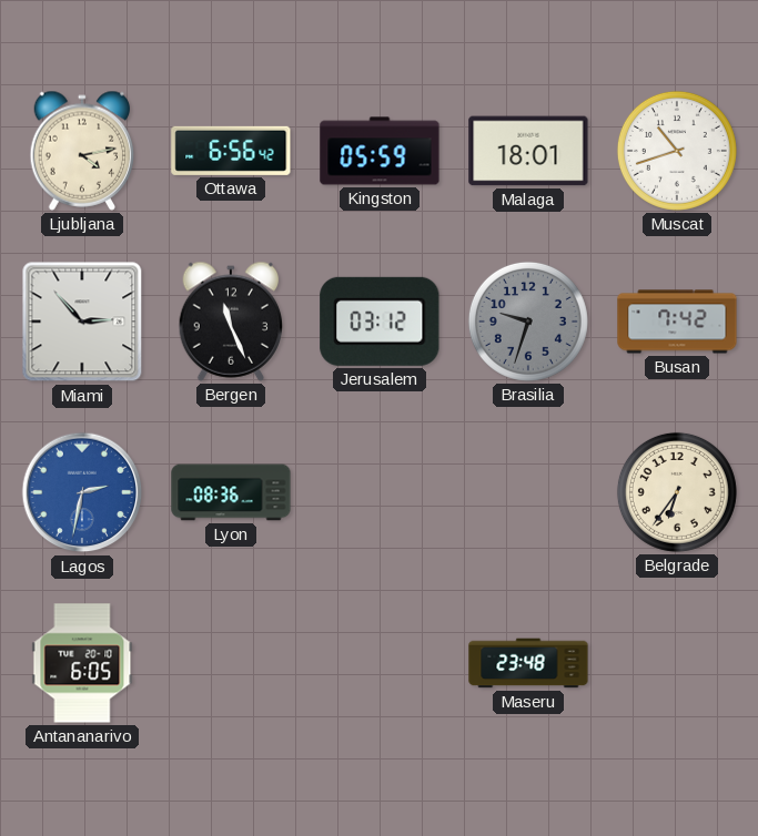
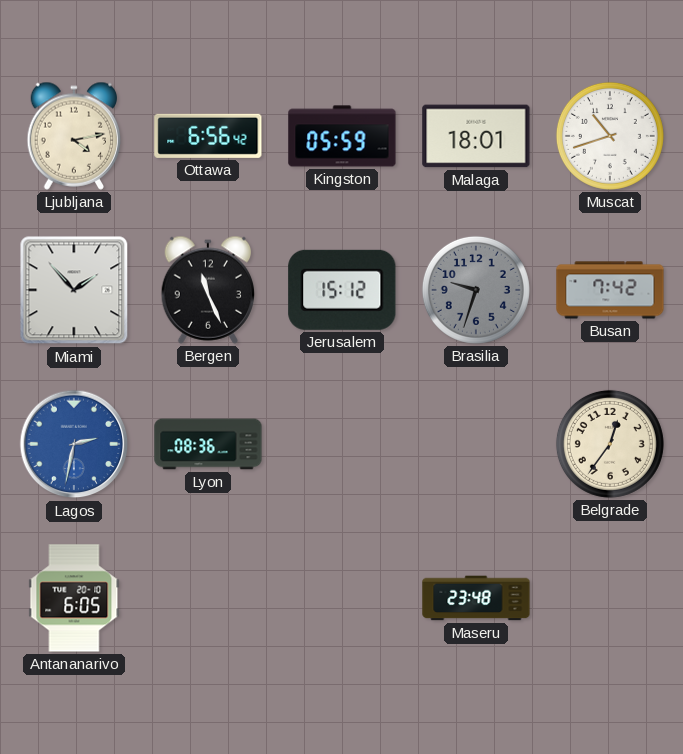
Miami: 2:53 -> 1:53
Jerusalem: 03:12 -> 15:12
Belgrade: 6:36 -> 12:36
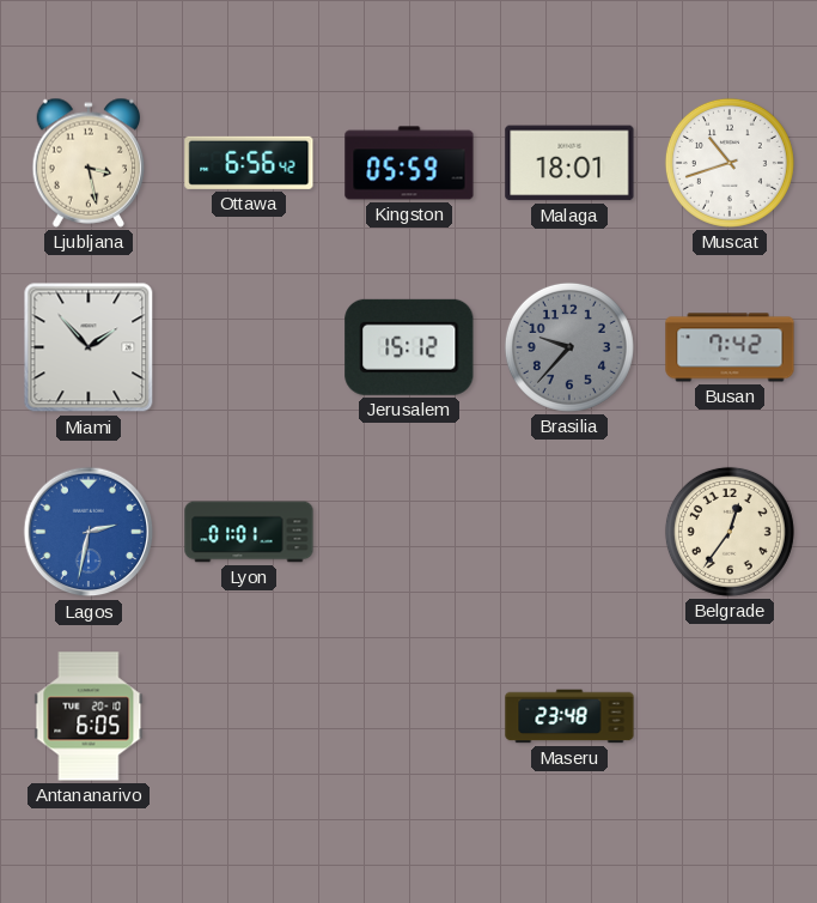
Ljubljana: 4:13 -> 3:28
Bergen: 11:26 -> none
Brasilia: 9:33 -> 9:37
Lyon: 08:36 -> 01:01
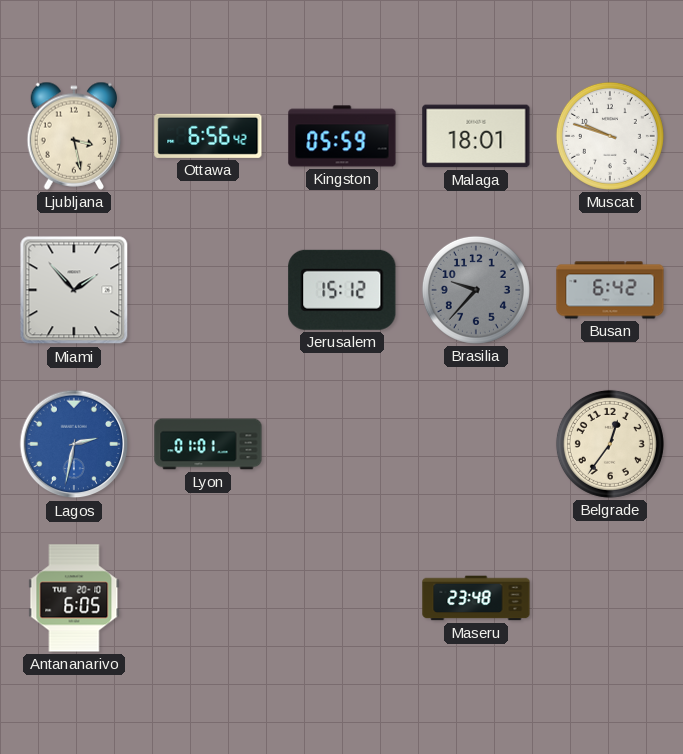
Muscat: 10:42 -> 9:48
Busan: 7:42 -> 6:42
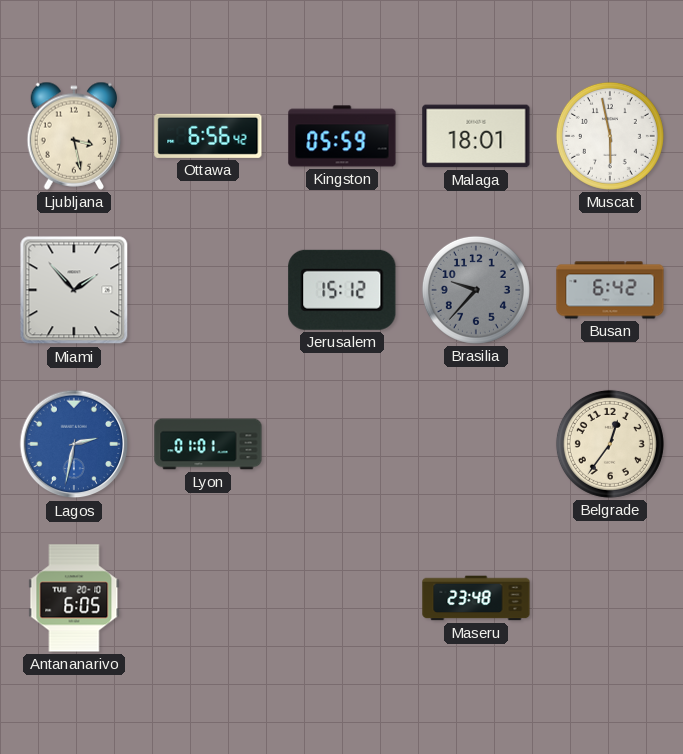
Muscat: 9:48 -> 5:58
